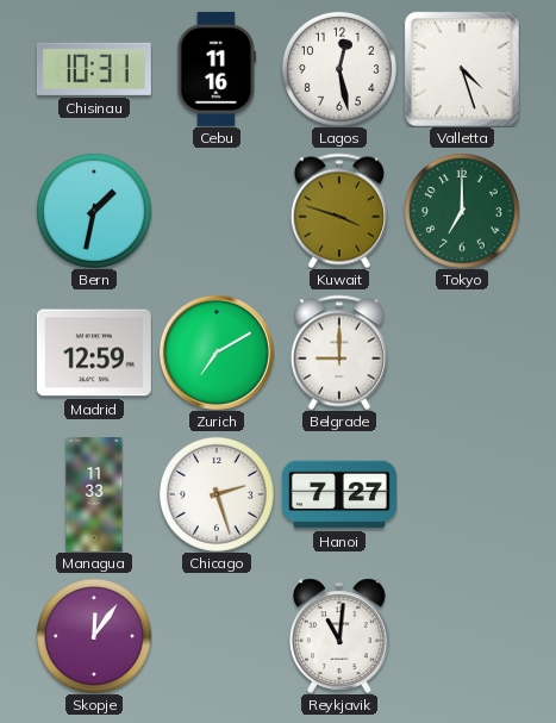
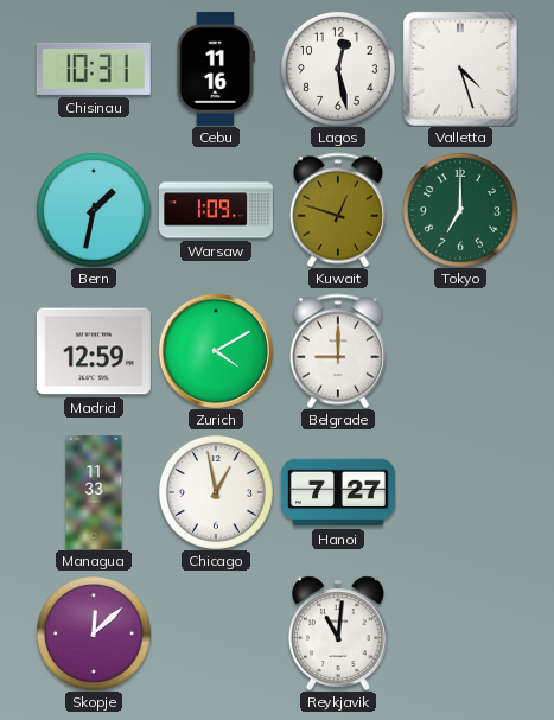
Warsaw: none -> 1:09
Kuwait: 3:48 -> 12:48
Zurich: 7:10 -> 4:10
Chicago: 2:27 -> 12:58
Skopje: 12:06 -> 12:08
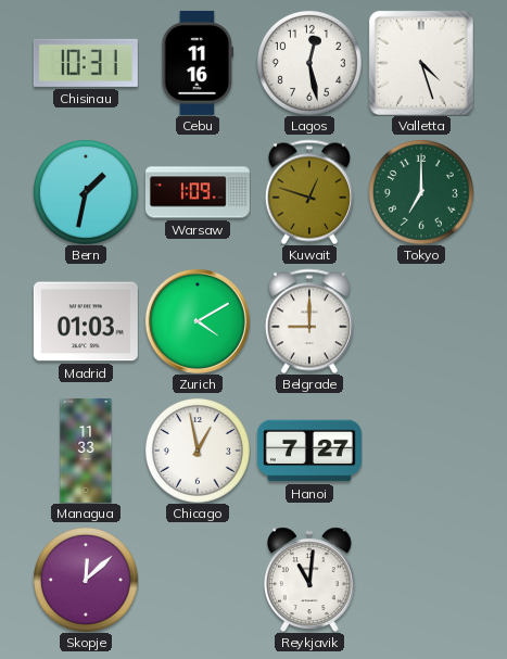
Madrid: 12:59 -> 01:03
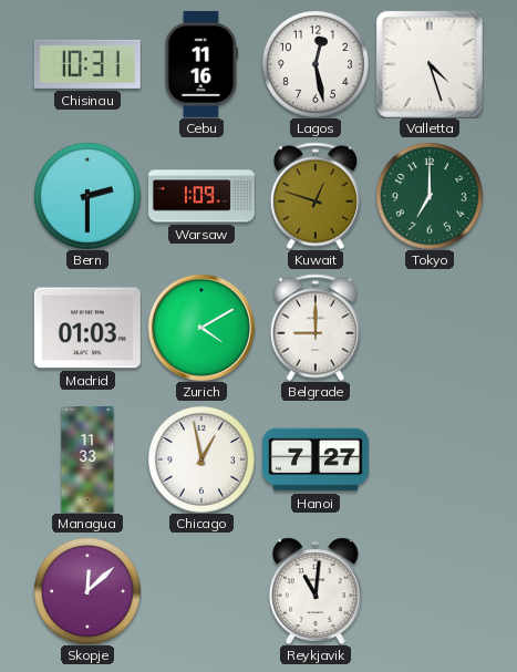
Bern: 1:32 -> 2:30
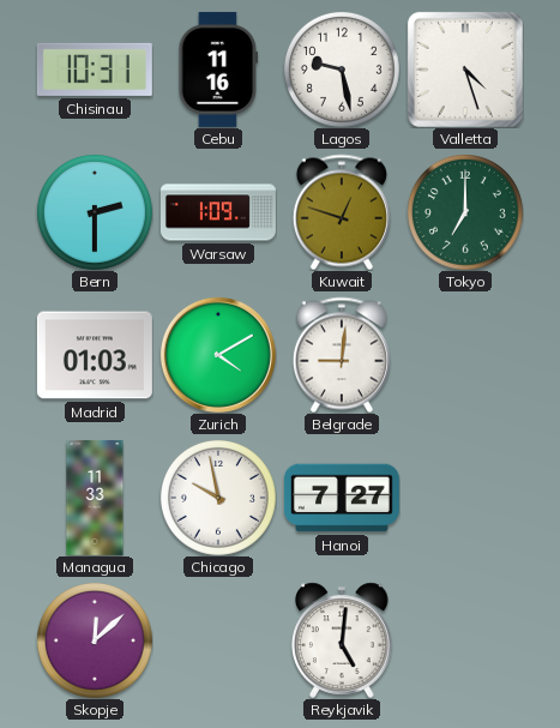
Lagos: 12:28 -> 9:28
Belgrade: 9:00 -> 9:01
Chicago: 12:58 -> 9:58
Reykjavik: 11:01 -> 5:01
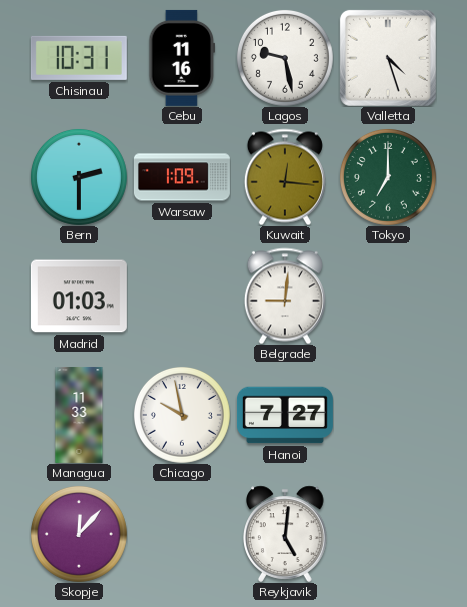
Kuwait: 12:48 -> 12:16
Zurich: 4:10 -> none
Skopje: 12:08 -> 12:07
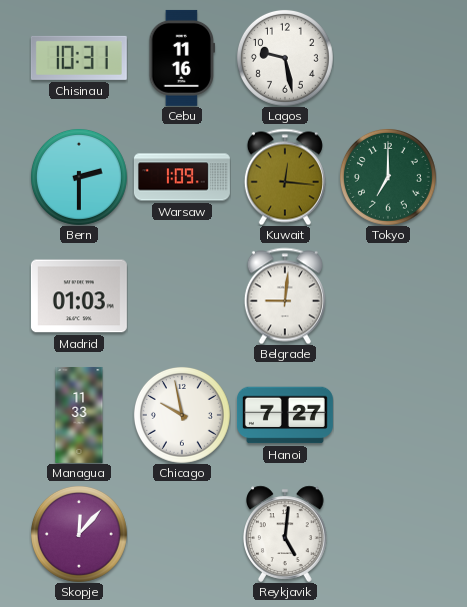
Valletta: 4:27 -> none
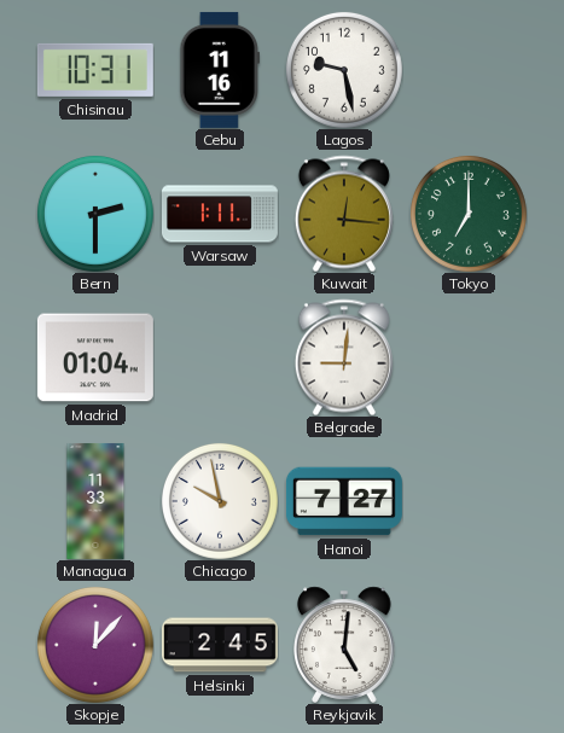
Warsaw: 1:09 -> 1:11
Madrid: 01:03 -> 01:04
Helsinki: none -> 2:45
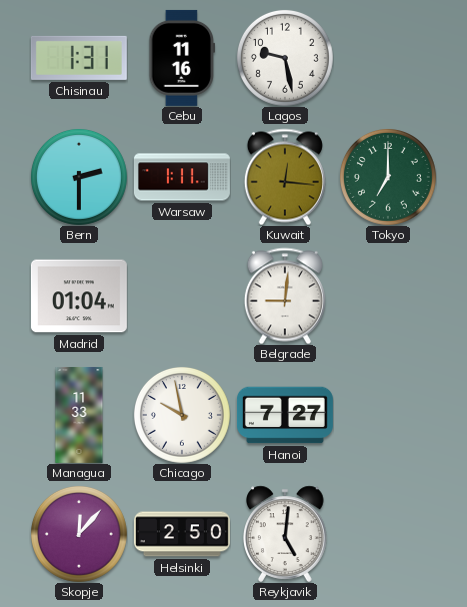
Chisinau: 10:31 -> 1:31
Helsinki: 2:45 -> 2:50
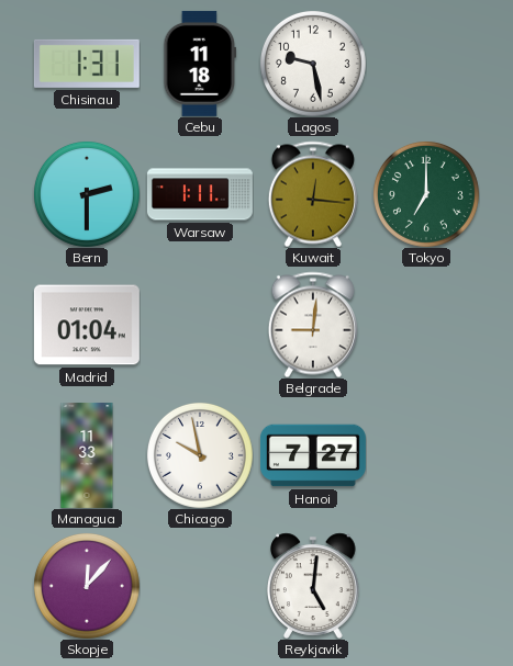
Cebu: 11:16 -> 11:18
Helsinki: 2:50 -> none
